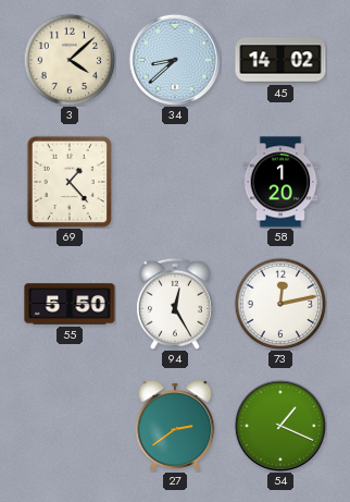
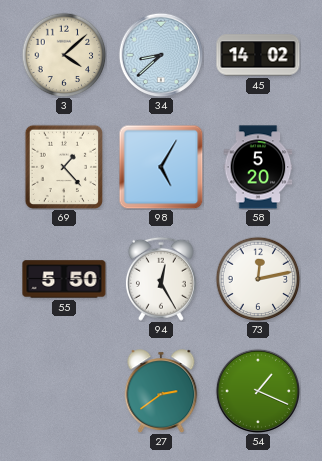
98: none -> 5:05
58: 1:20 -> 5:20
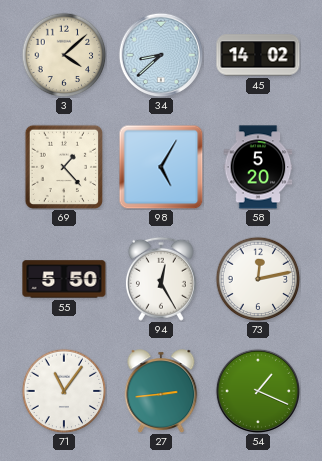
71: none -> 11:06
27: 2:39 -> 2:44
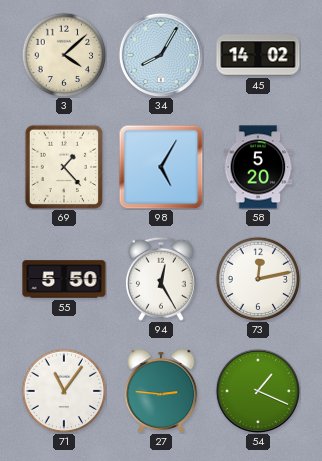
34: 8:38 -> 8:05
27: 2:44 -> 2:46
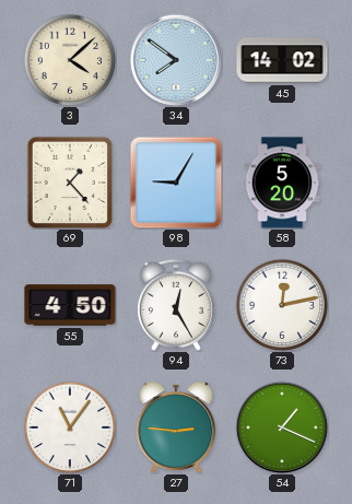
34: 8:05 -> 7:51
98: 5:05 -> 9:05
55: 5:50 -> 4:50
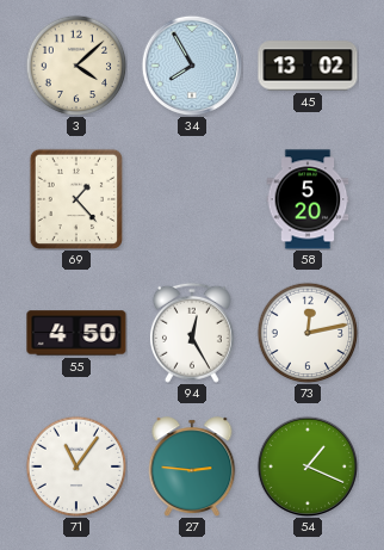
34: 7:51 -> 7:55
45: 14:02 -> 13:02
98: 9:05 -> none
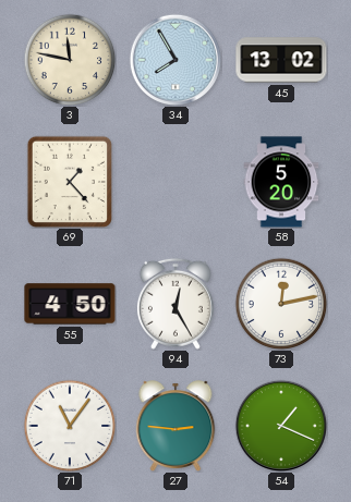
3: 4:08 -> 11:47
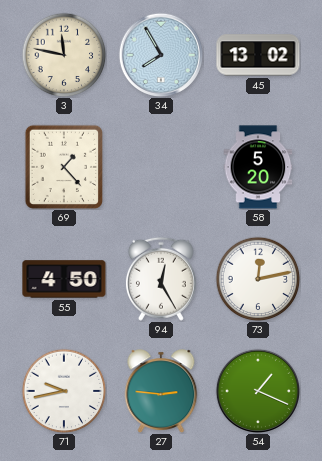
71: 11:06 -> 9:43
